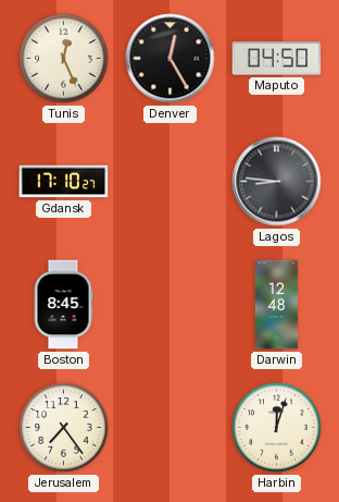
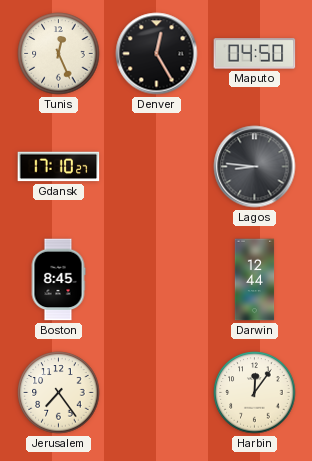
Darwin: 12:48 -> 12:44
Harbin: 12:03 -> 12:06
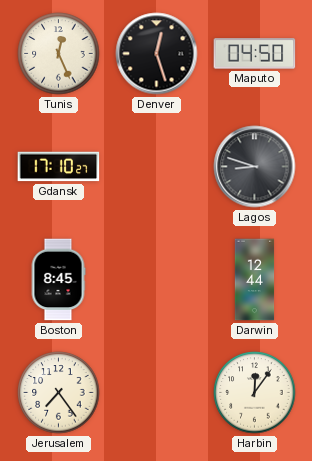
Denver: 12:25 -> 12:27
Lagos: 8:46 -> 8:48
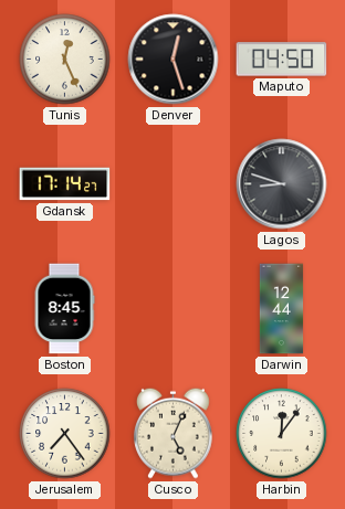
Gdansk: 17:10 -> 17:14
Cusco: none -> 5:04
